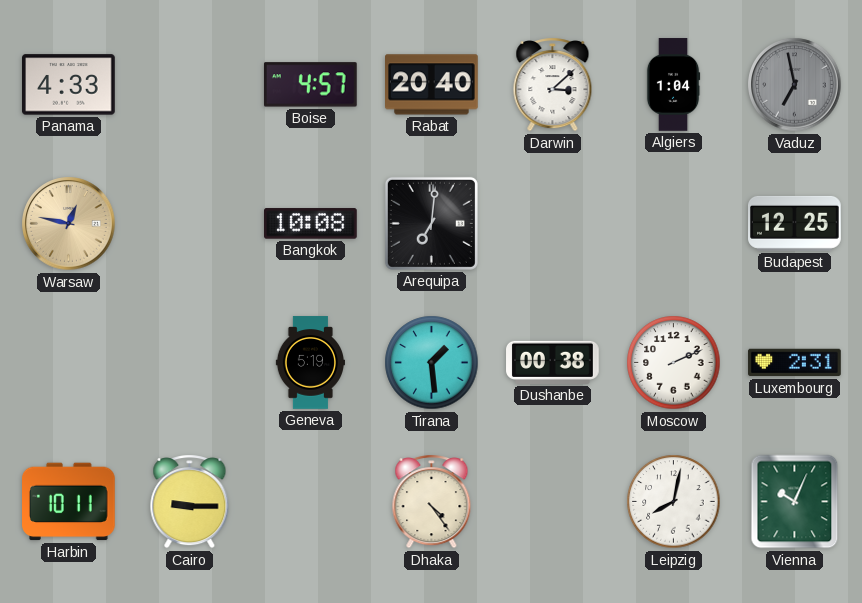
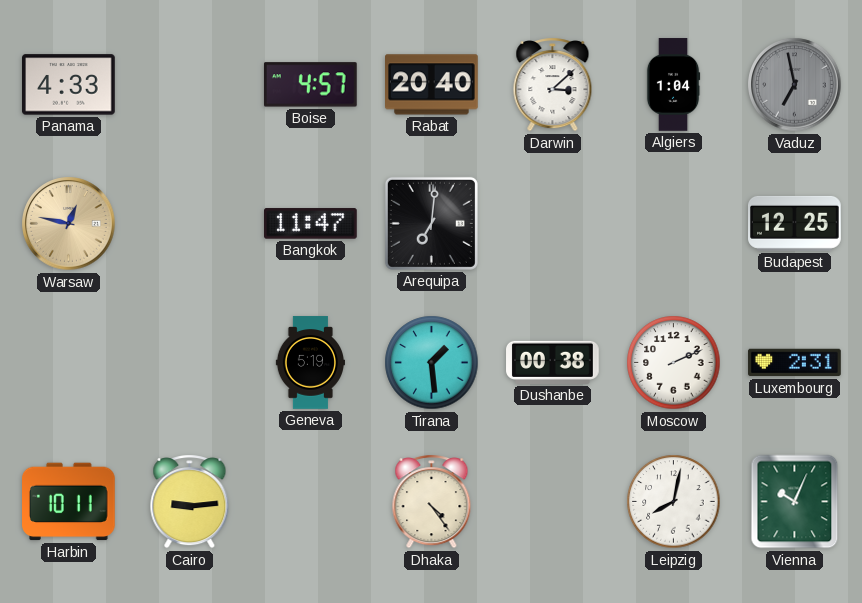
Bangkok: 10:08 -> 11:47
Cairo: 9:15 -> 9:14
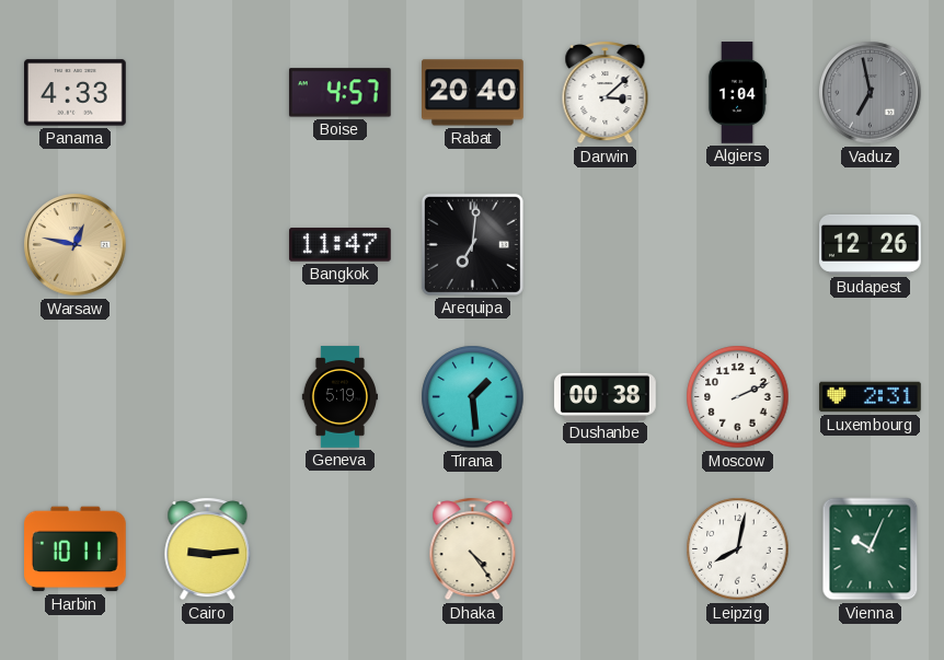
Budapest: 12:25 -> 12:26
